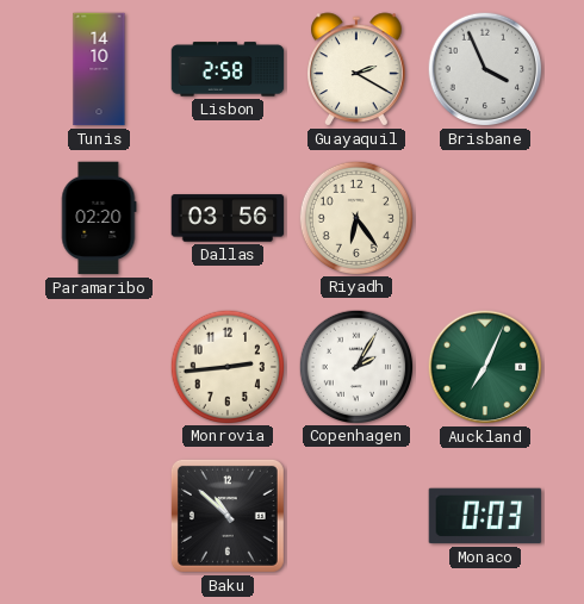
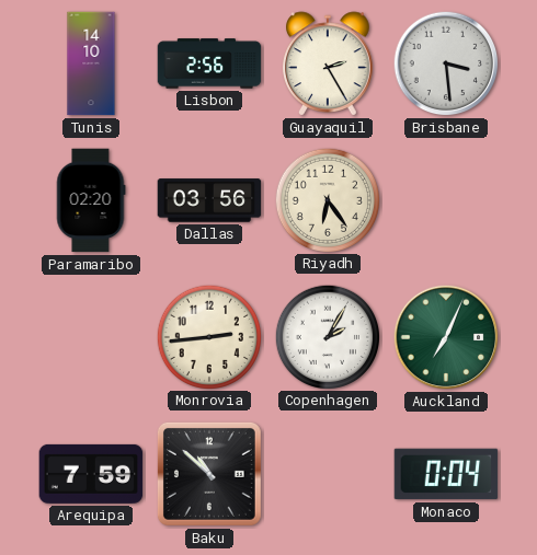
Lisbon: 2:58 -> 2:56
Guayaquil: 2:20 -> 2:25
Brisbane: 3:56 -> 3:29
Arequipa: none -> 7:59
Monaco: 0:03 -> 0:04
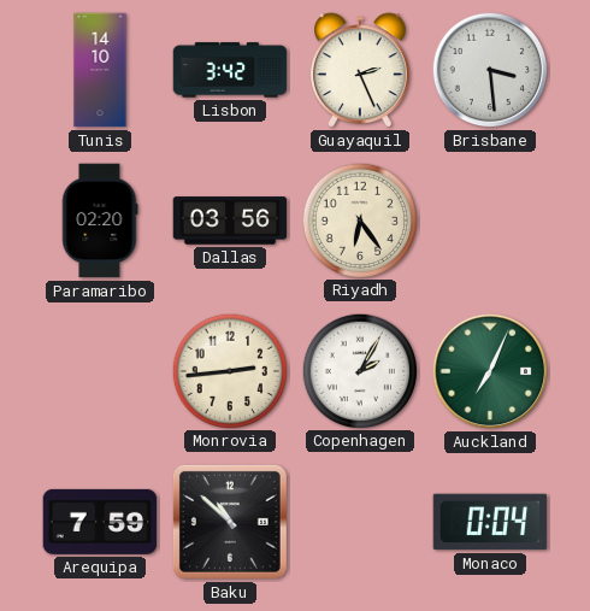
Lisbon: 2:56 -> 3:42
Guayaquil: 2:25 -> 2:26
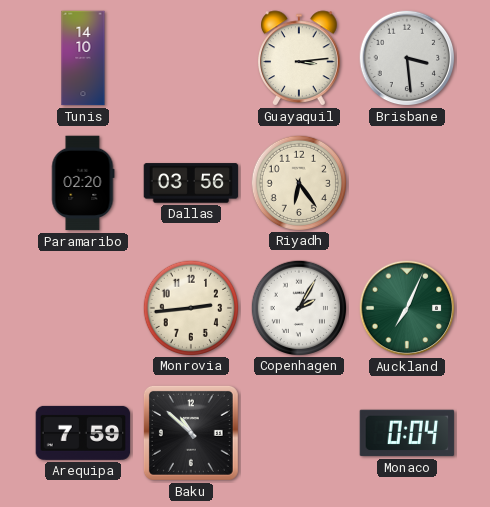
Lisbon: 3:42 -> none
Guayaquil: 2:26 -> 3:14
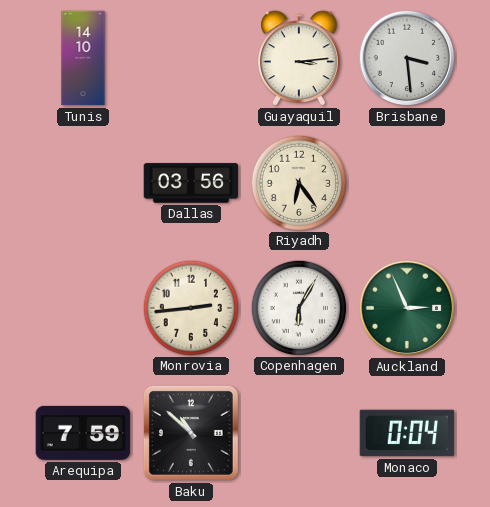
Paramaribo: 02:20 -> none
Copenhagen: 2:05 -> 6:05
Auckland: 7:04 -> 2:56
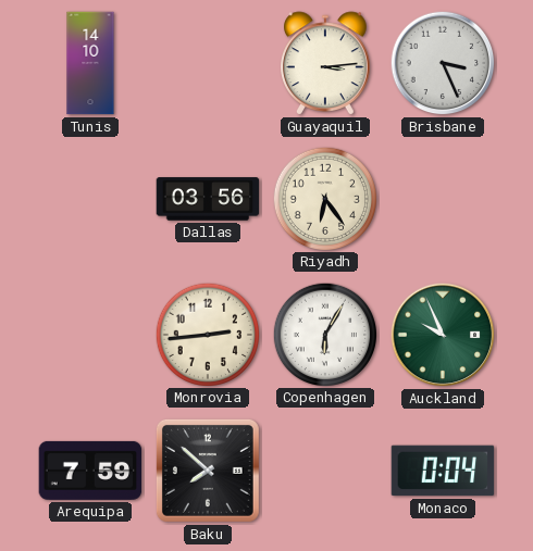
Brisbane: 3:29 -> 3:26
Auckland: 2:56 -> 9:56
Baku: 10:52 -> 7:52
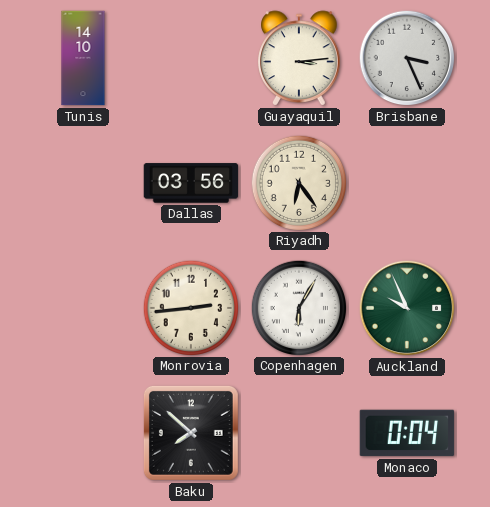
Arequipa: 7:59 -> none
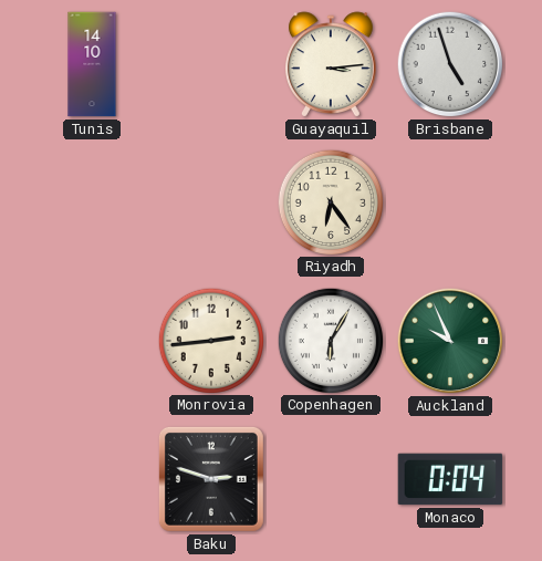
Brisbane: 3:26 -> 4:57
Dallas: 03:56 -> none
Baku: 7:52 -> 2:48
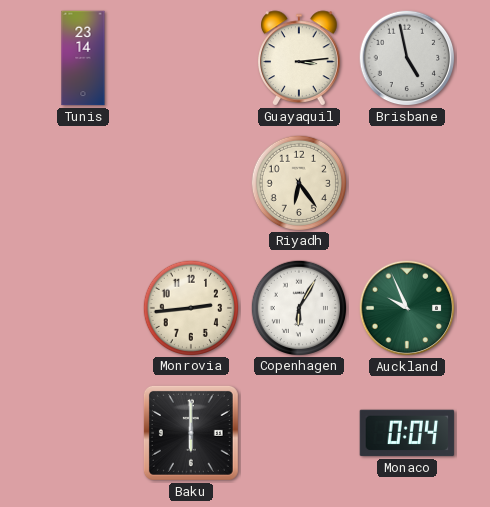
Tunis: 14:10 -> 23:14
Brisbane: 4:57 -> 4:58
Baku: 2:48 -> 6:00
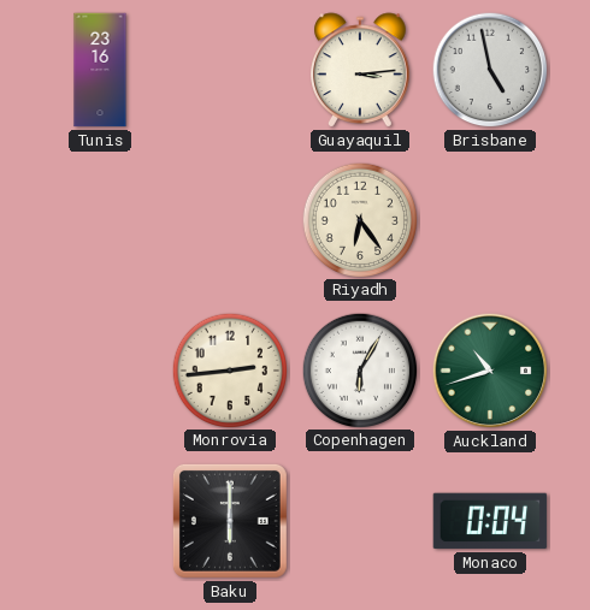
Tunis: 23:14 -> 23:16
Auckland: 9:56 -> 10:42
